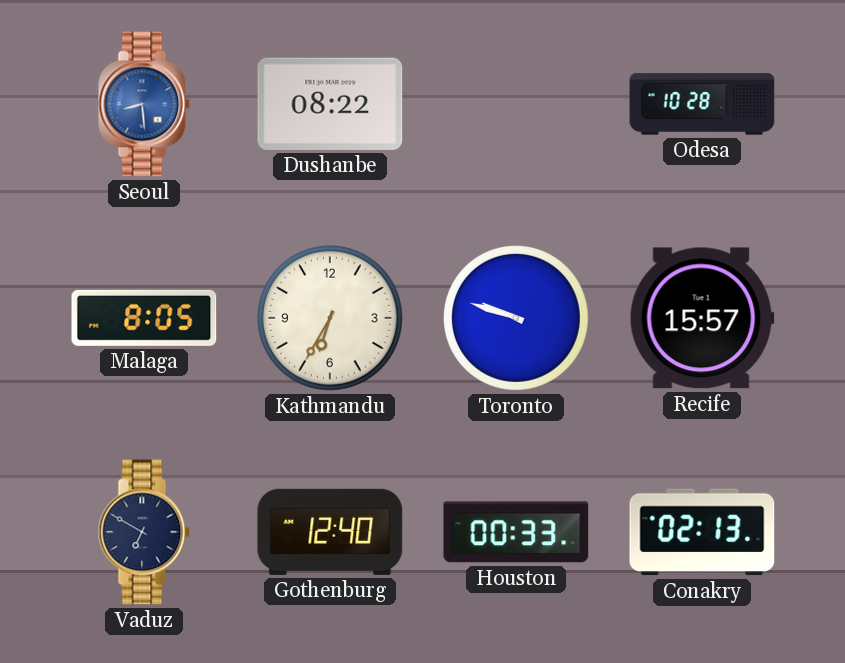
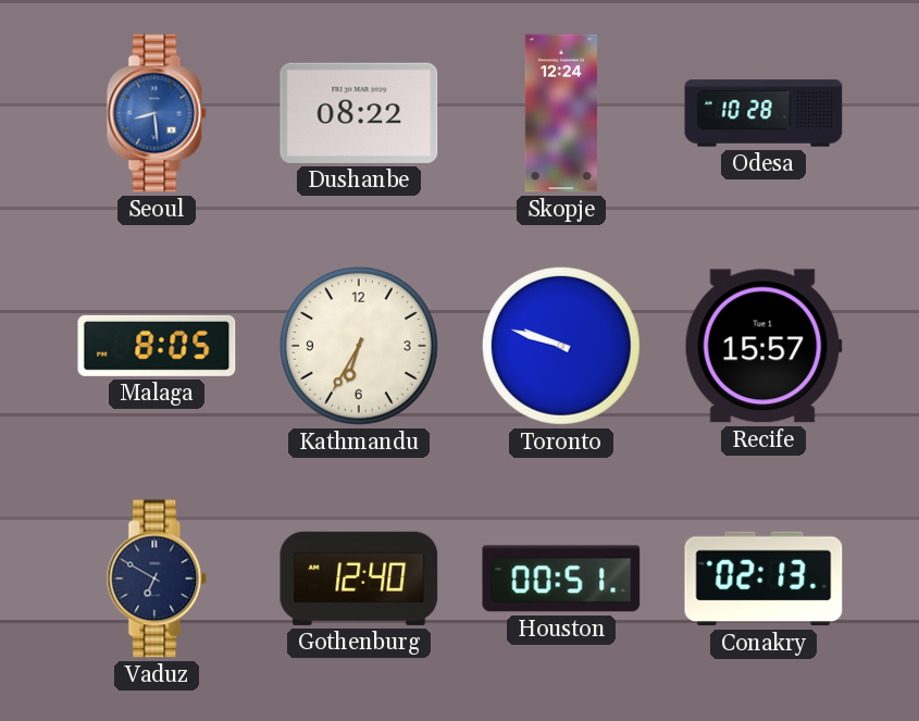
Skopje: none -> 12:24
Houston: 00:33 -> 00:51
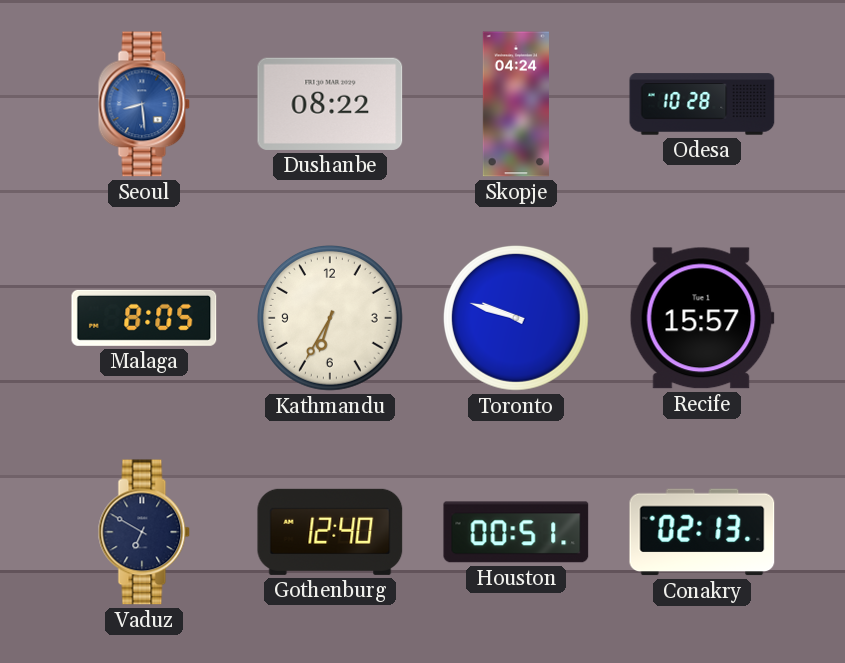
Skopje: 12:24 -> 04:24
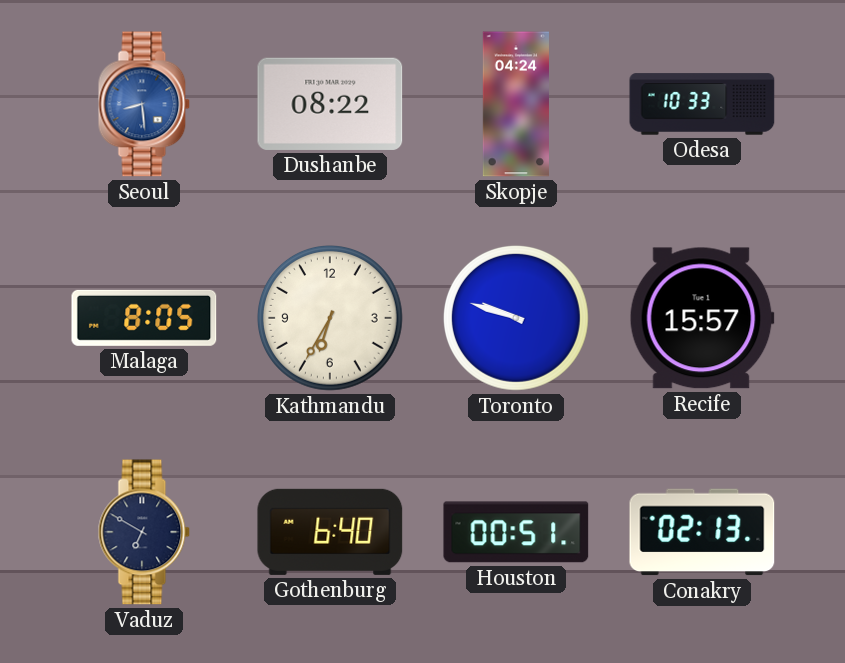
Odesa: 10:28 -> 10:33
Gothenburg: 12:40 -> 6:40
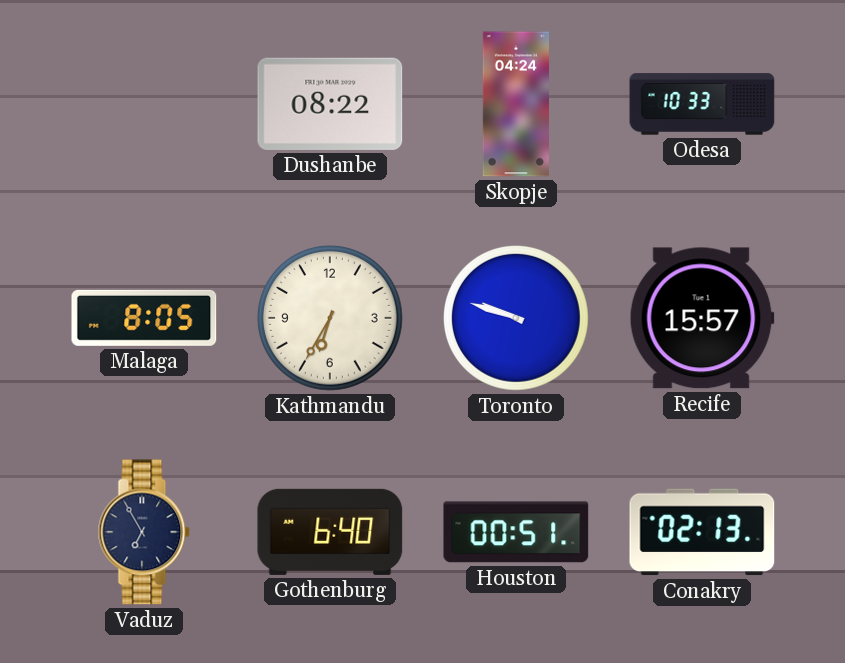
Seoul: 8:29 -> none
Vaduz: 6:50 -> 6:55
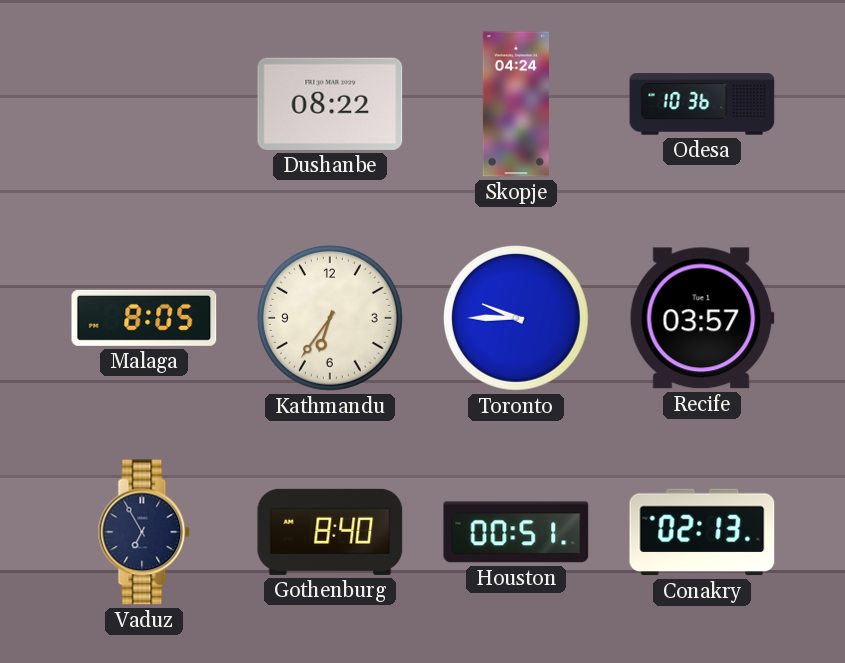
Odesa: 10:33 -> 10:36
Kathmandu: 6:35 -> 6:36
Toronto: 9:48 -> 9:45
Recife: 15:57 -> 03:57
Gothenburg: 6:40 -> 8:40
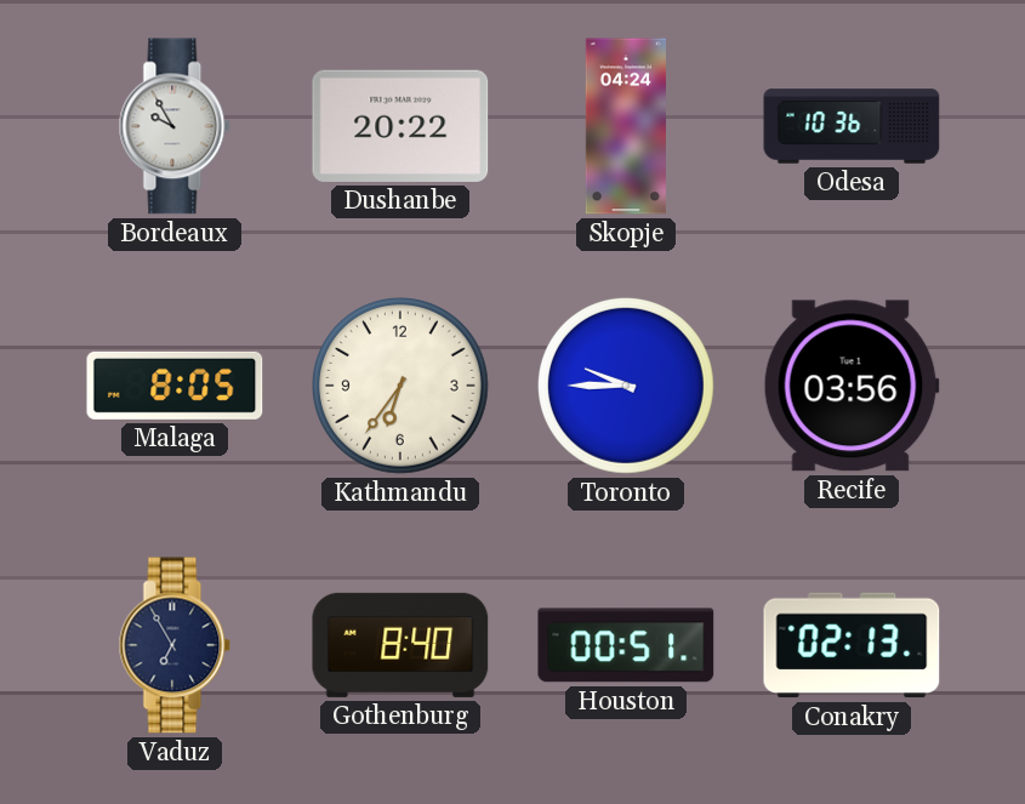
Bordeaux: none -> 9:55
Dushanbe: 08:22 -> 20:22
Recife: 03:57 -> 03:56
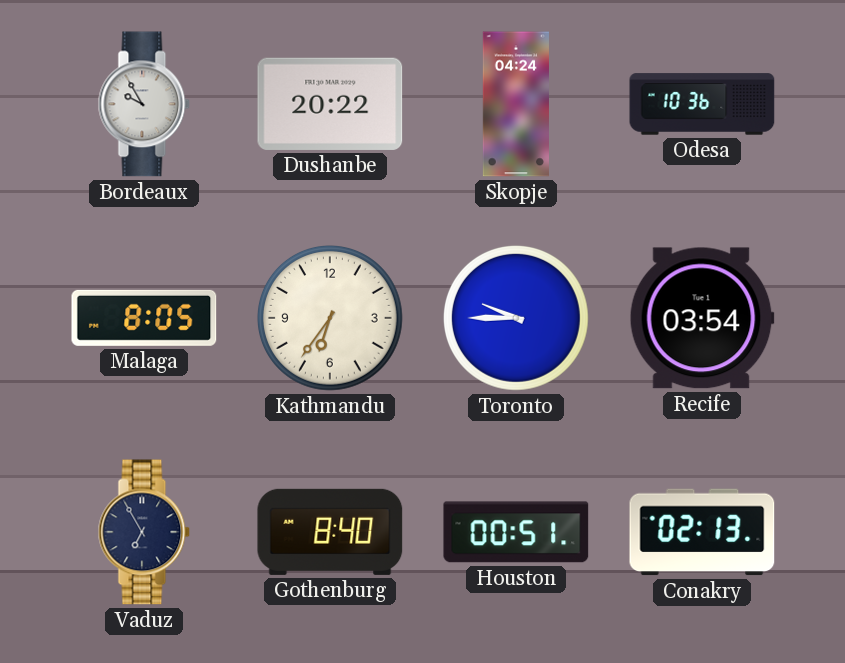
Recife: 03:56 -> 03:54
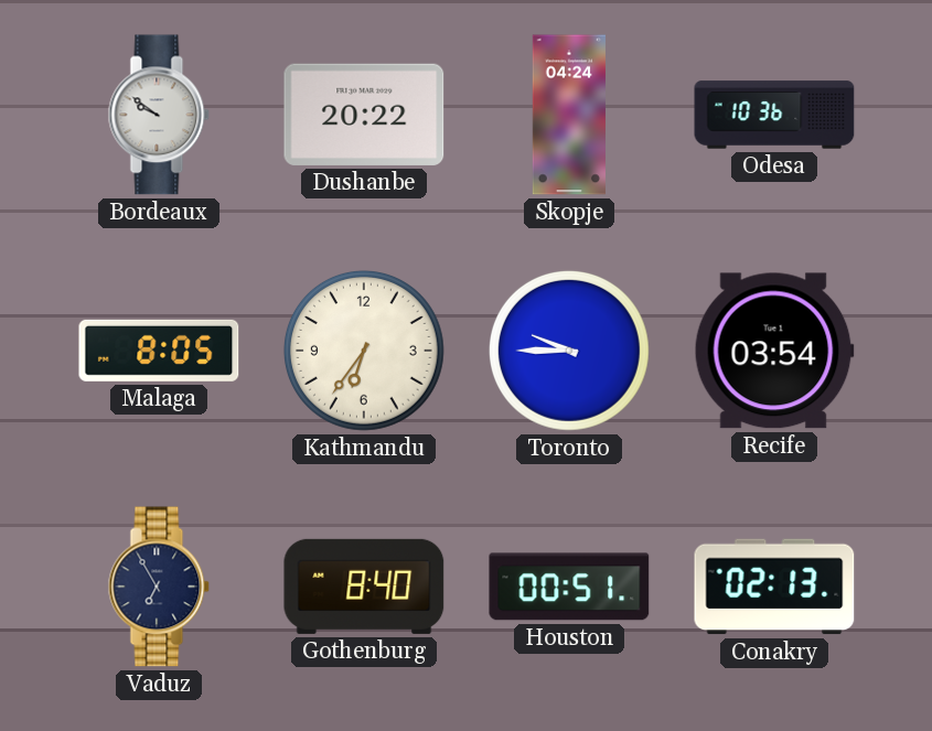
Bordeaux: 9:55 -> 9:51
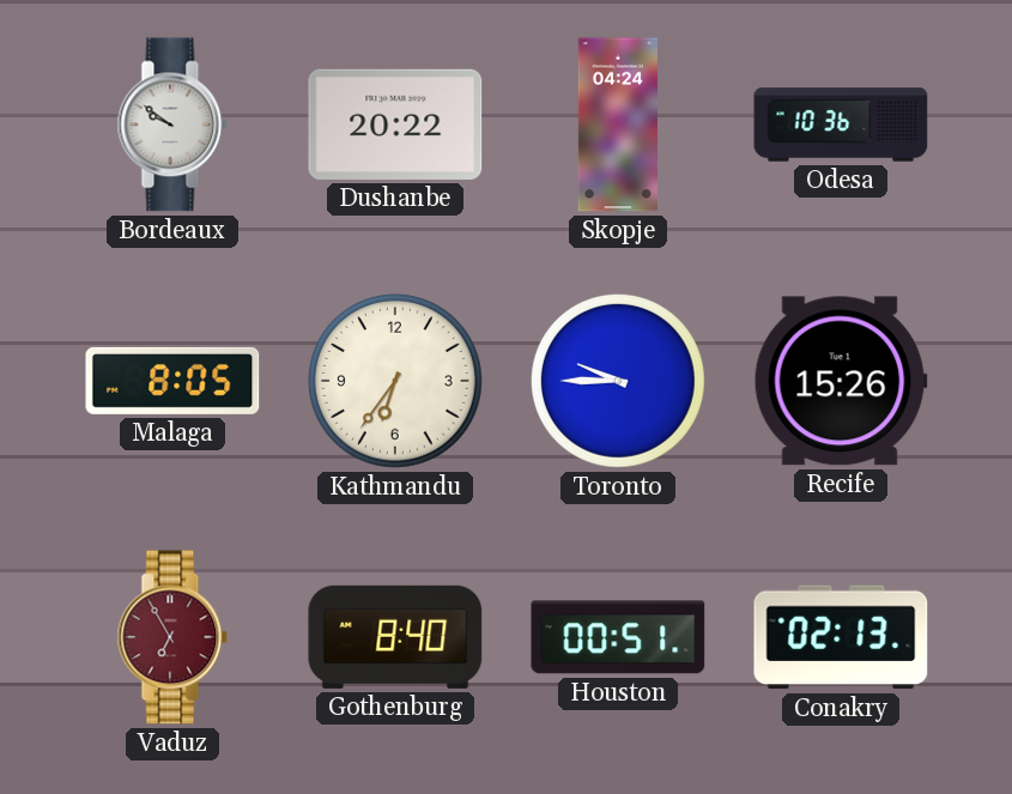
Recife: 03:54 -> 15:26
Vaduz dial: navy -> burgundy
